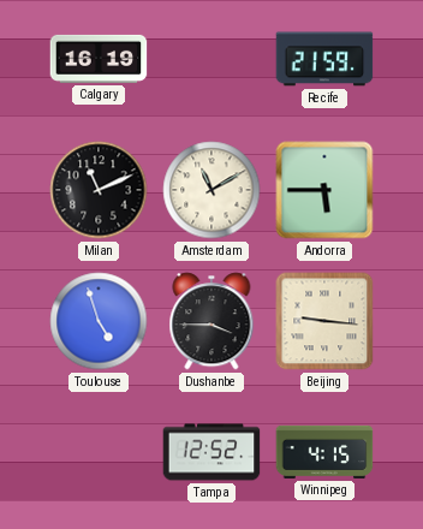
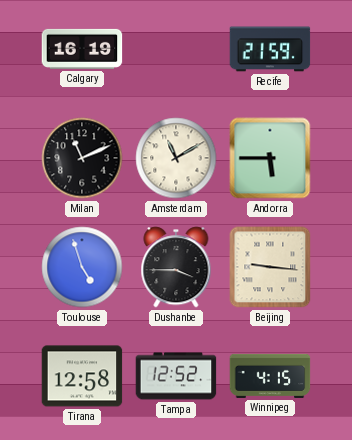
Tirana: none -> 12:58
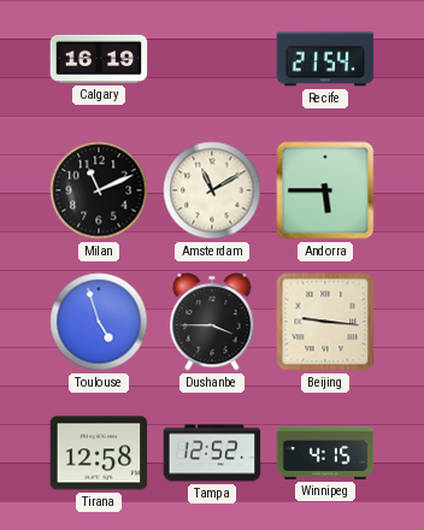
Recife: 21:59 -> 21:54
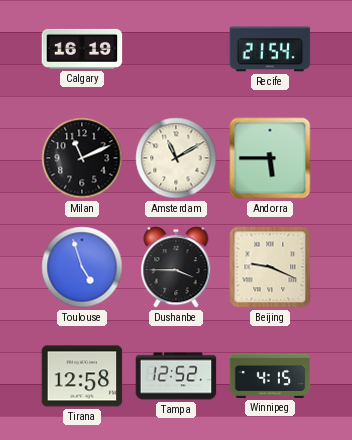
Beijing: 9:16 -> 9:19
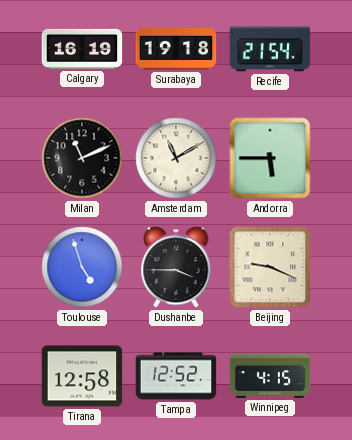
Surabaya: none -> 19:18
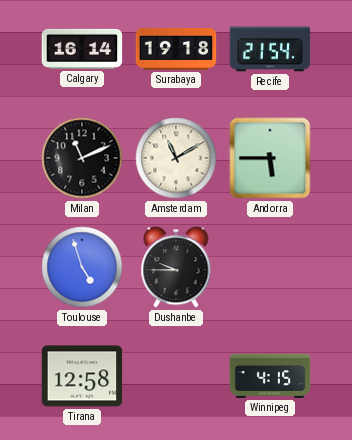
Calgary: 16:19 -> 16:14
Dushanbe: 3:45 -> 9:45
Beijing: 9:19 -> none
Tampa: 12:52 -> none
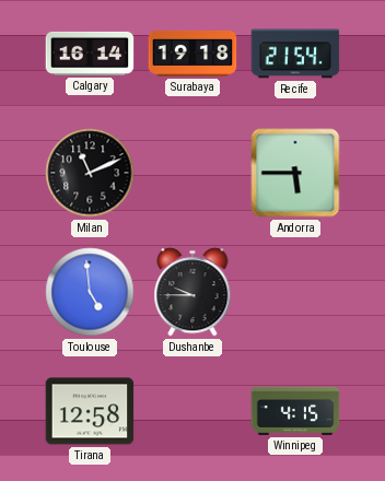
Amsterdam: 11:10 -> none
Toulouse: 4:57 -> 4:59
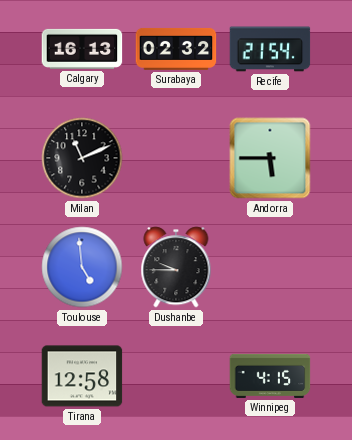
Calgary: 16:14 -> 16:13
Surabaya: 19:18 -> 02:32
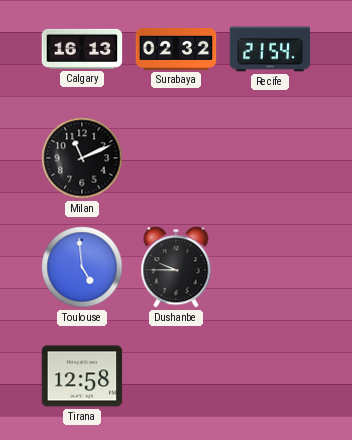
Andorra: 5:45 -> none
Winnipeg: 4:15 -> none
